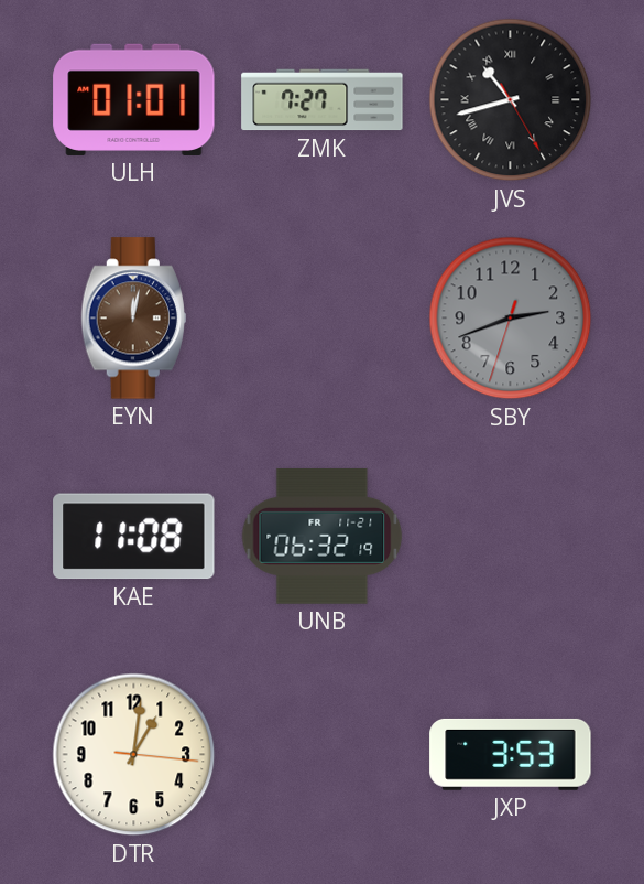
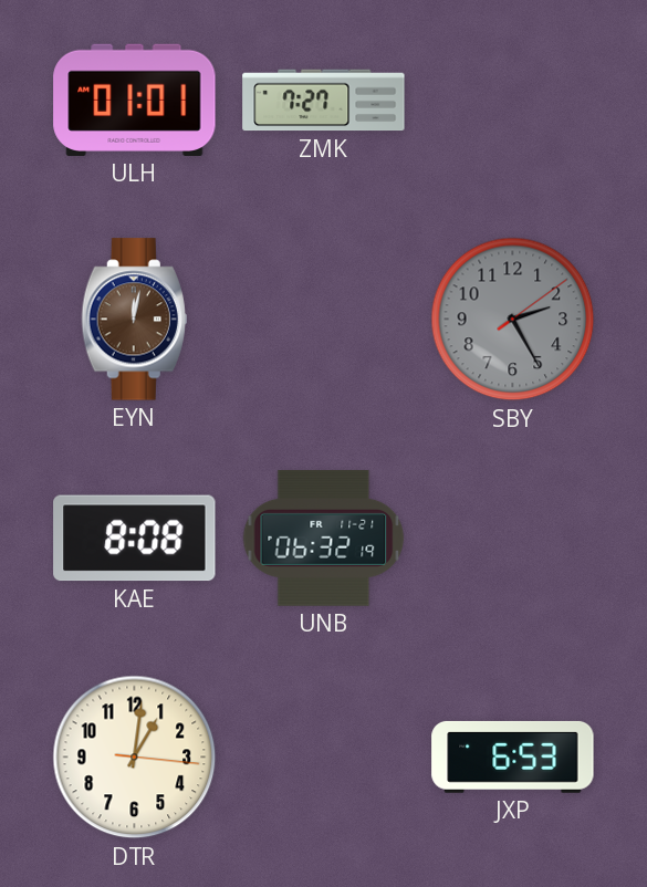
JVS: 10:42 -> none
SBY: 2:41 -> 2:25
KAE: 11:08 -> 8:08
JXP: 3:53 -> 6:53
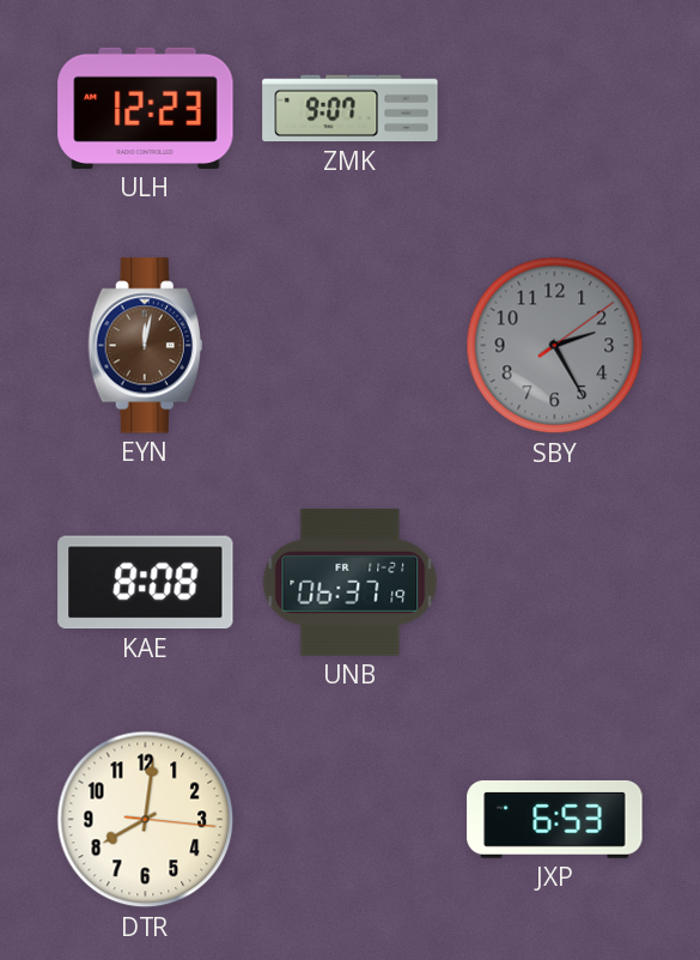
ULH: 01:01 -> 12:23
ZMK: 7:27 -> 9:07
UNB: 06:32 -> 06:37
DTR: 1:01 -> 8:01
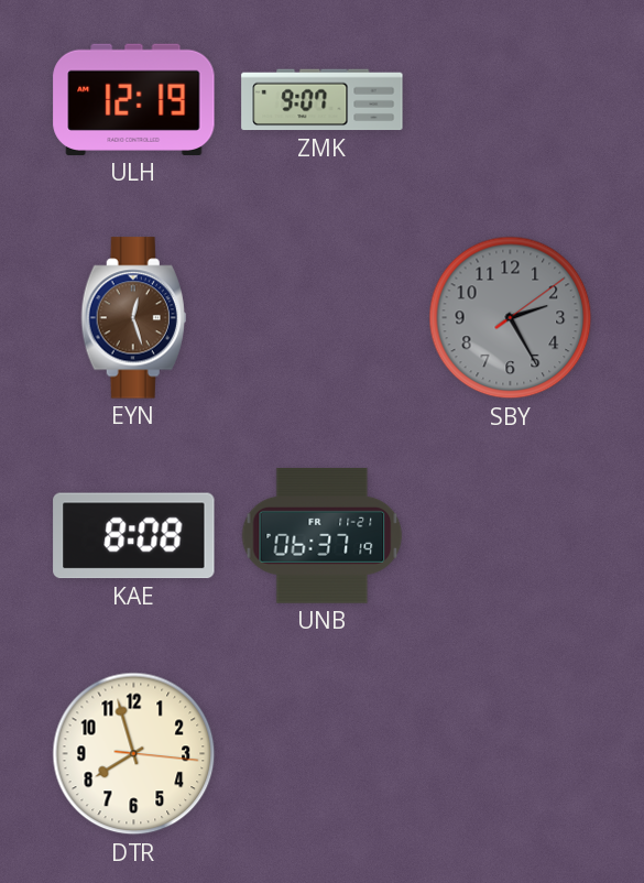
ULH: 12:23 -> 12:19
EYN: 12:02 -> 12:27
DTR: 8:01 -> 7:57
JXP: 6:53 -> none
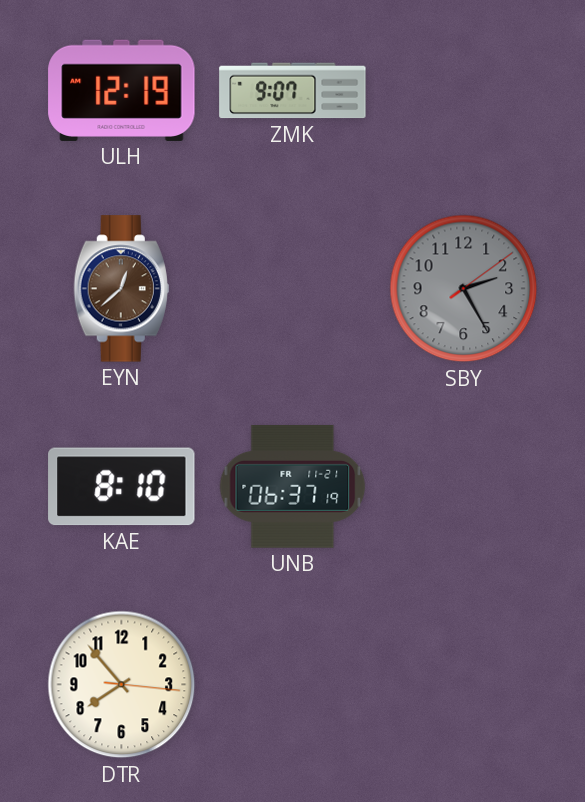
EYN: 12:27 -> 12:38
KAE: 8:08 -> 8:10
DTR: 7:57 -> 7:53
